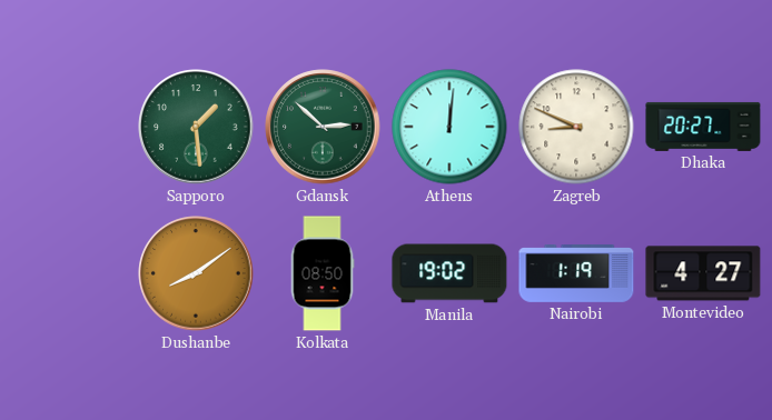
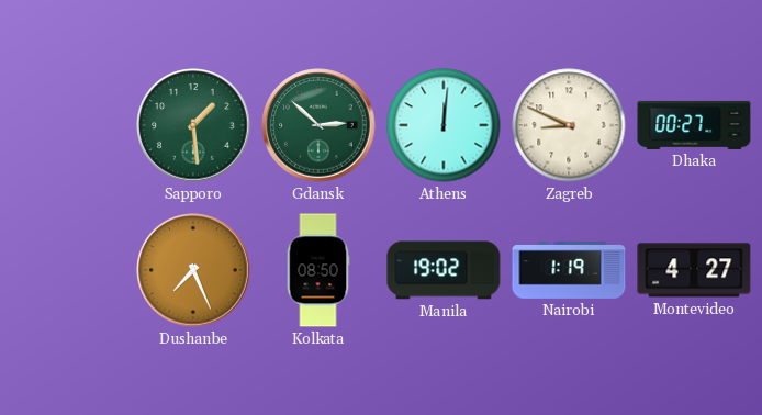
Dhaka: 20:27 -> 00:27
Dushanbe: 8:09 -> 7:26
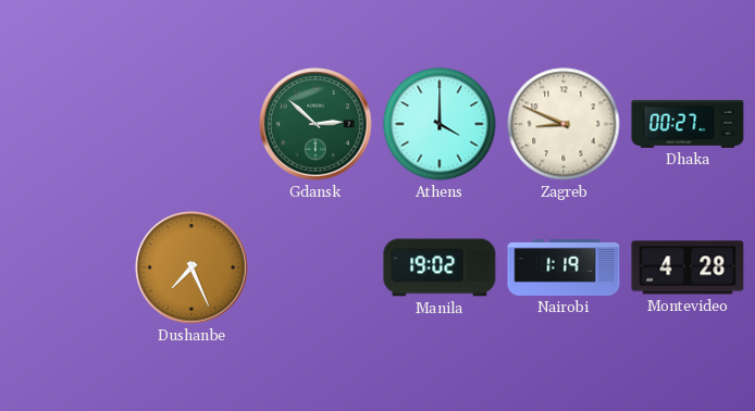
Sapporo: 1:29 -> none
Athens: 12:01 -> 4:00
Kolkata: 08:50 -> none
Montevideo: 4:27 -> 4:28
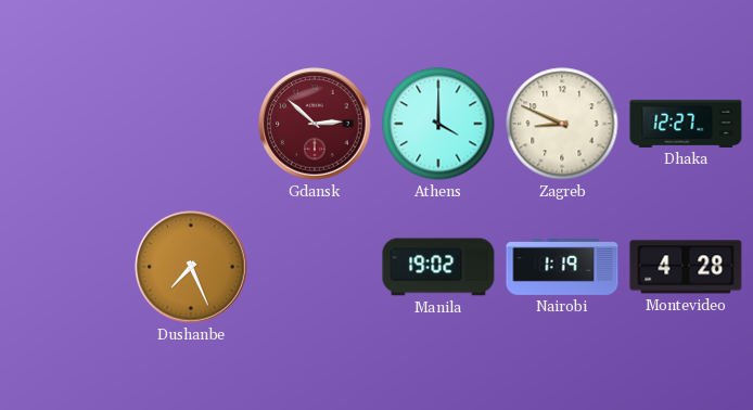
Gdansk dial: green -> burgundy
Dhaka: 00:27 -> 12:27
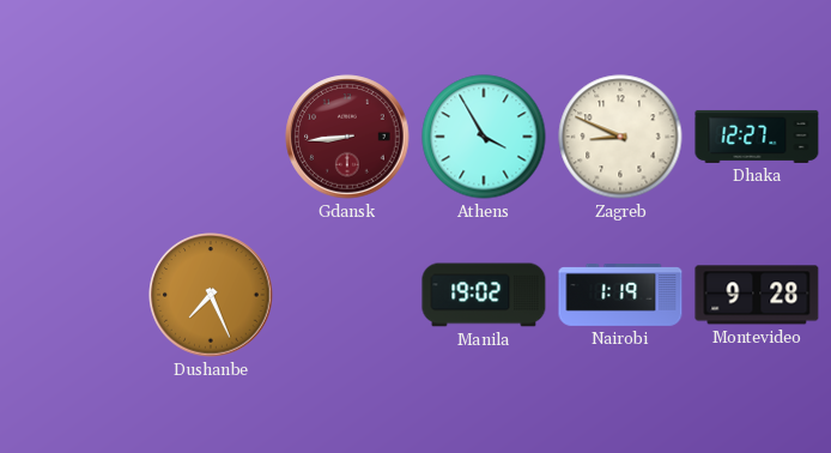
Gdansk: 2:52 -> 8:44
Athens: 4:00 -> 3:55
Montevideo: 4:28 -> 9:28
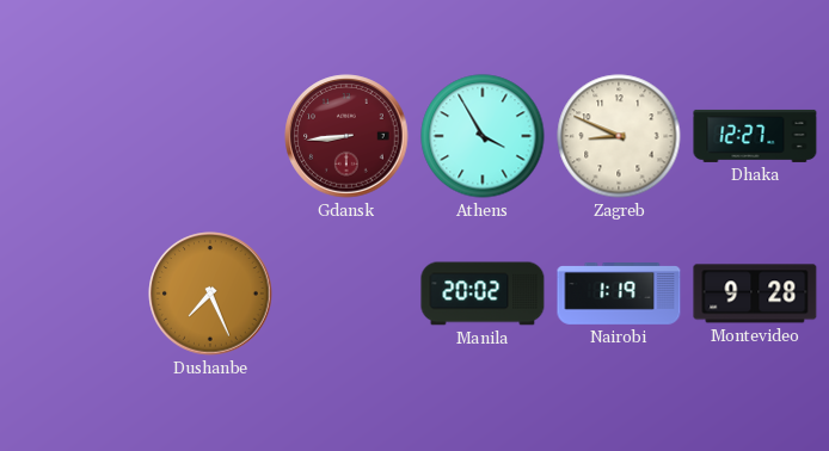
Manila: 19:02 -> 20:02
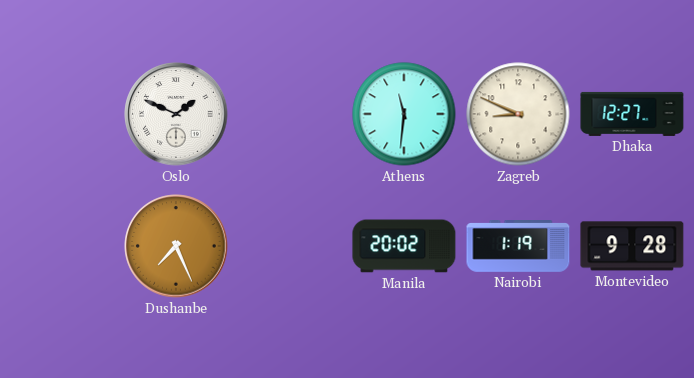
Oslo: none -> 1:49
Gdansk: 8:44 -> none
Athens: 3:55 -> 11:31
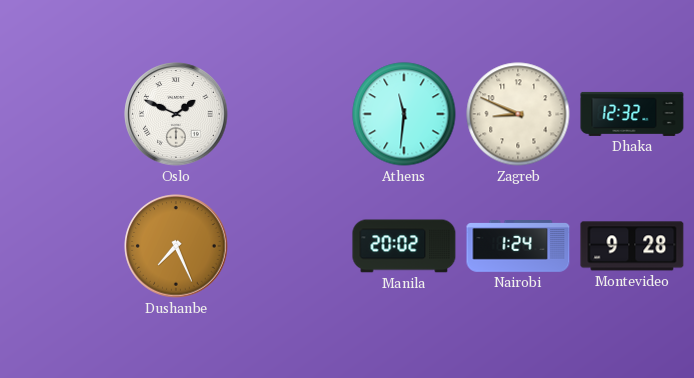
Dhaka: 12:27 -> 12:32
Nairobi: 1:19 -> 1:24
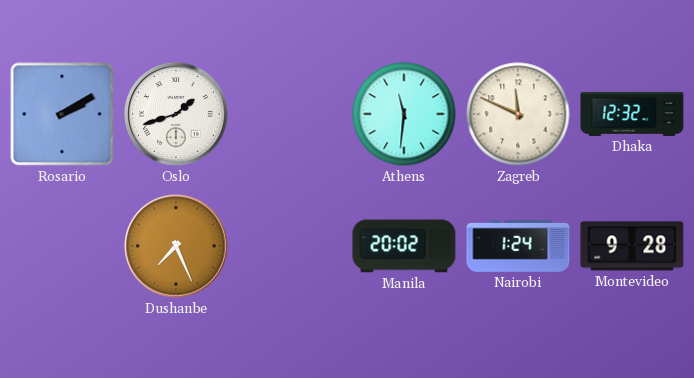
Rosario: none -> 2:10
Oslo: 1:49 -> 1:42
Zagreb: 8:49 -> 11:49
